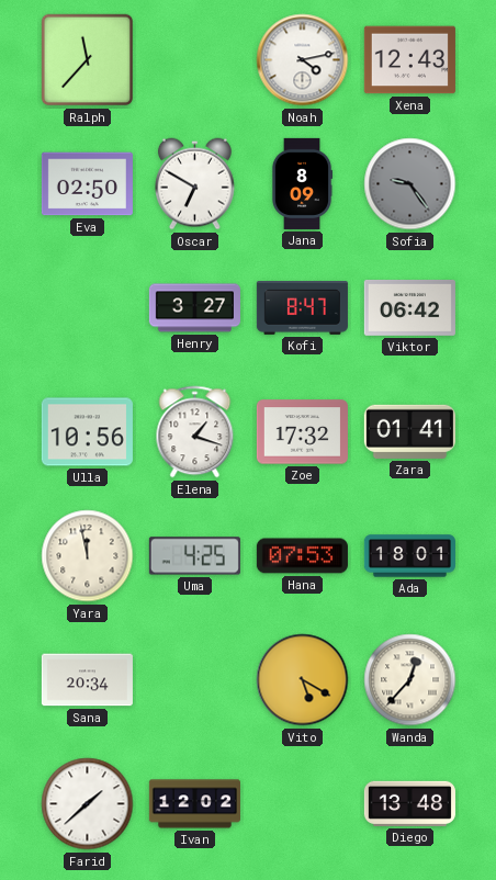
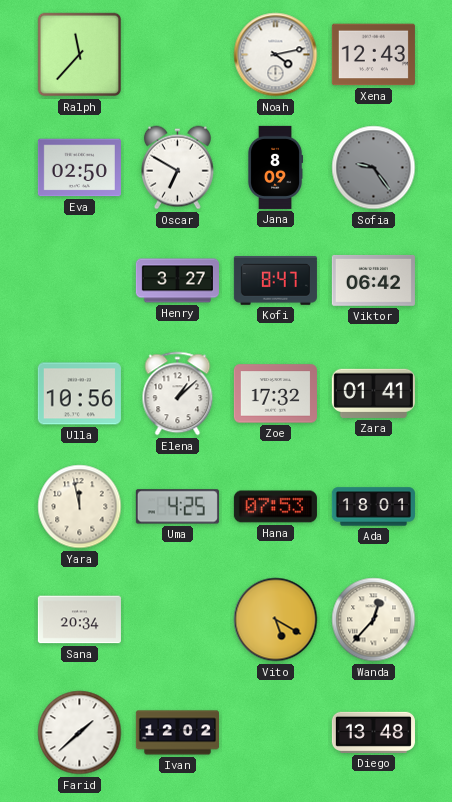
Elena: 1:18 -> 1:08
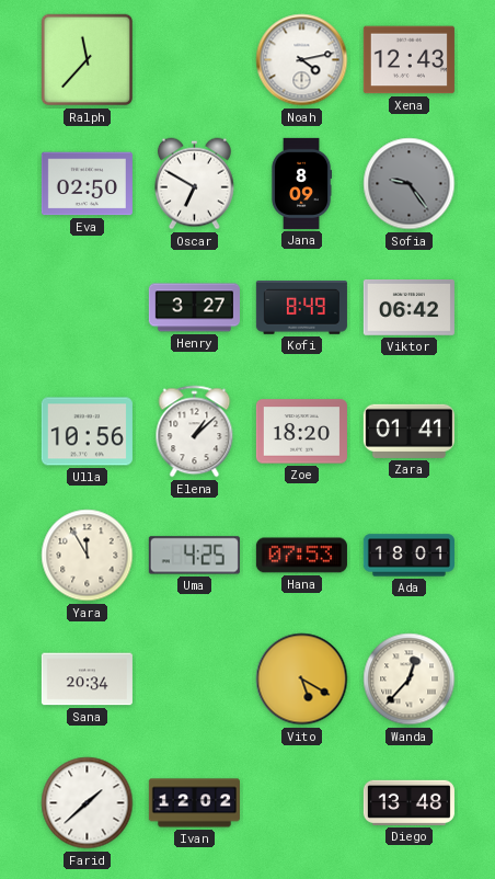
Kofi: 8:47 -> 8:49
Zoe: 17:32 -> 18:20
Yara: 11:58 -> 11:55
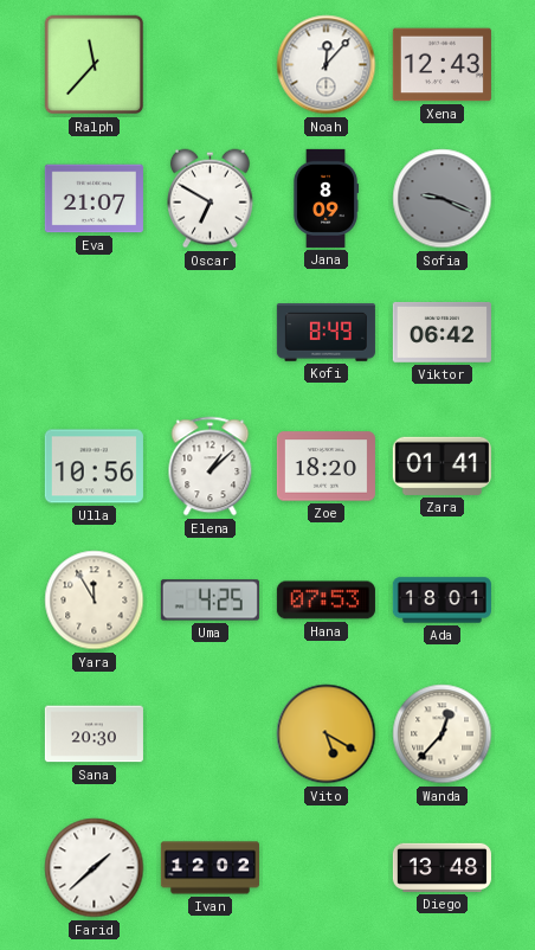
Noah: 4:13 -> 12:07
Eva: 02:50 -> 21:07
Sofia: 9:24 -> 9:19
Henry: 3:27 -> none
Sana: 20:34 -> 20:30
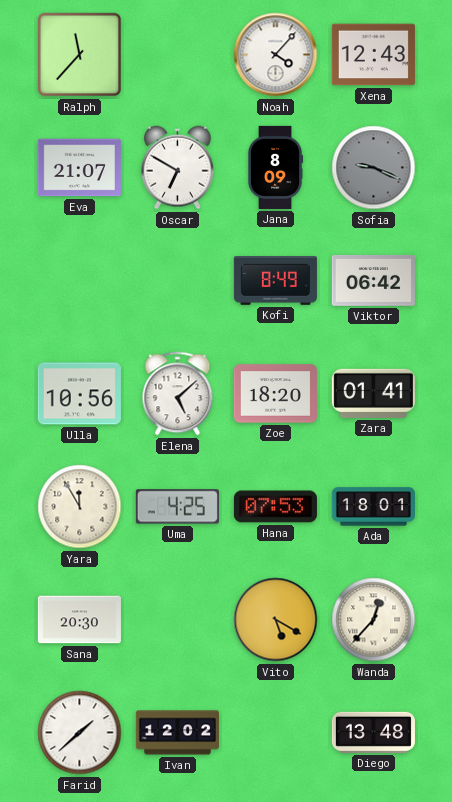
Noah: 12:07 -> 4:07
Elena: 1:08 -> 5:08
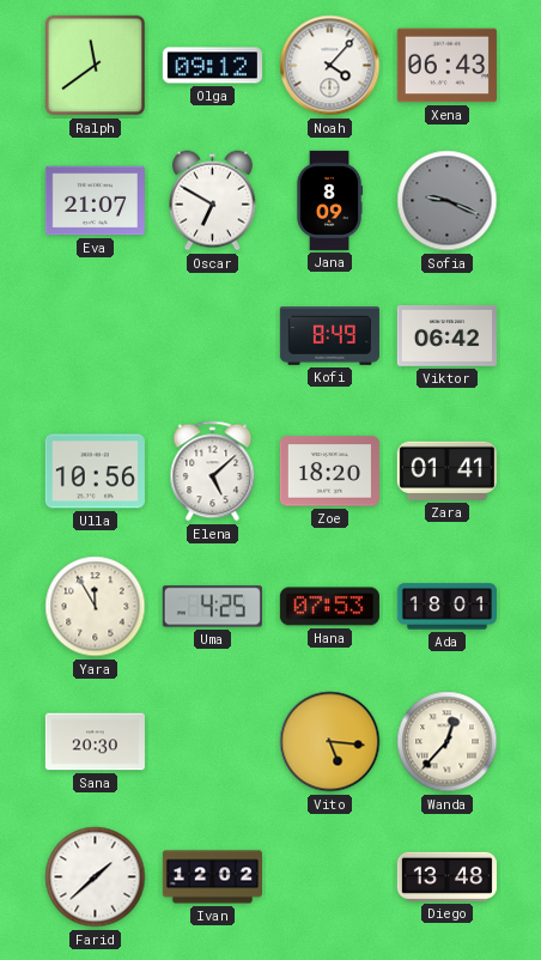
Ralph: 11:37 -> 11:39
Olga: none -> 09:12
Xena: 12:43 -> 06:43
Vito: 5:20 -> 5:16
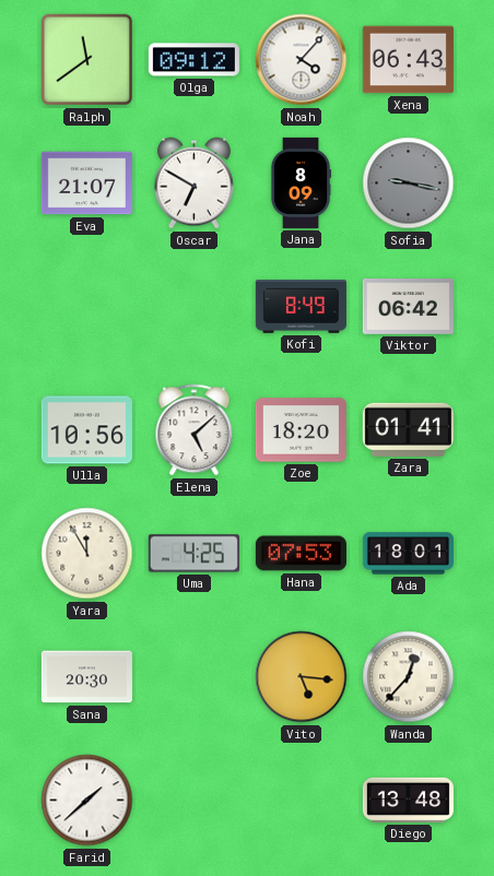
Sofia: 9:19 -> 9:17
Ivan: 12:02 -> none
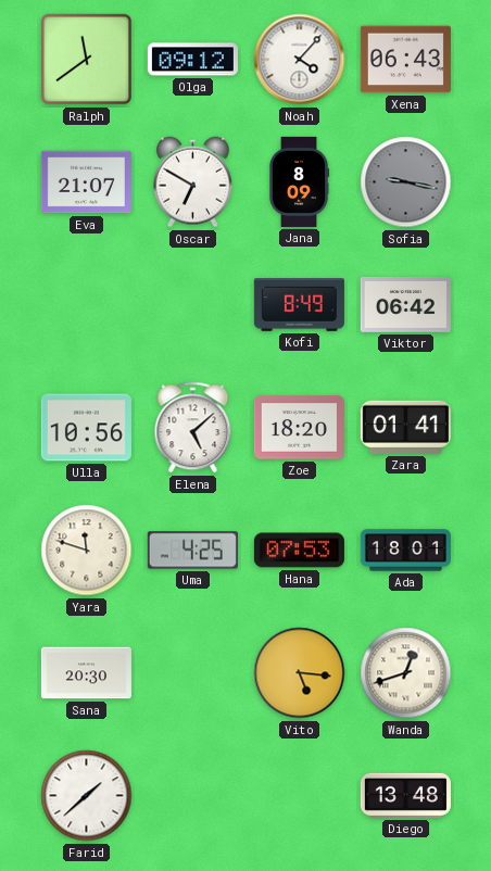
Yara: 11:55 -> 11:48
Wanda: 12:37 -> 12:42
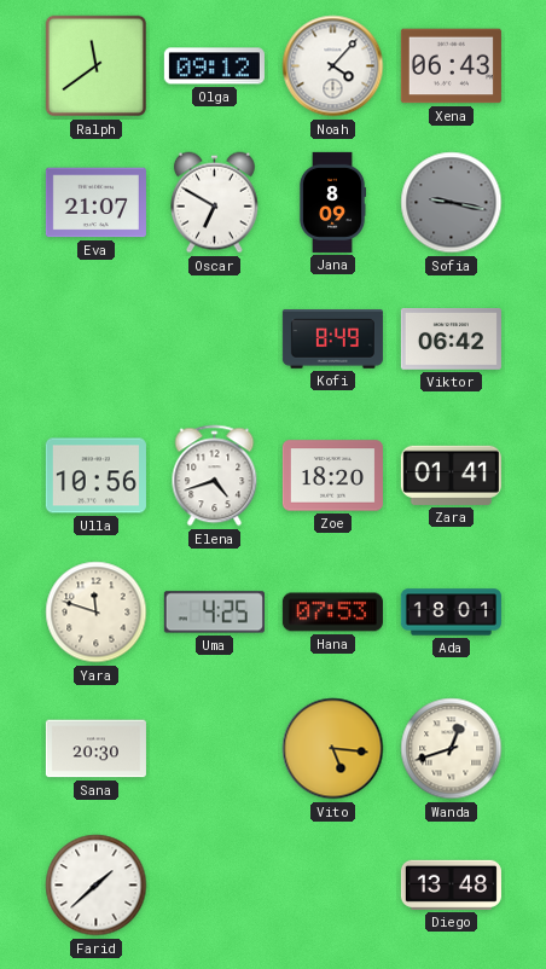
Elena: 5:08 -> 4:42
